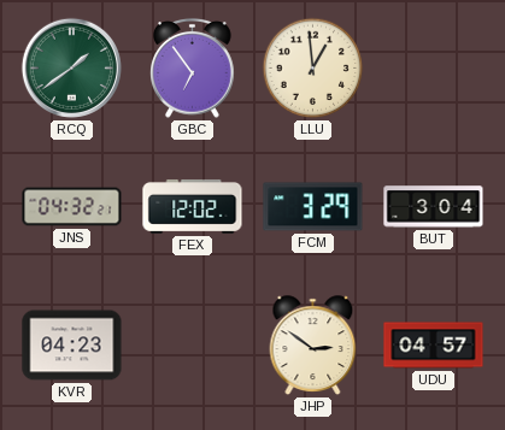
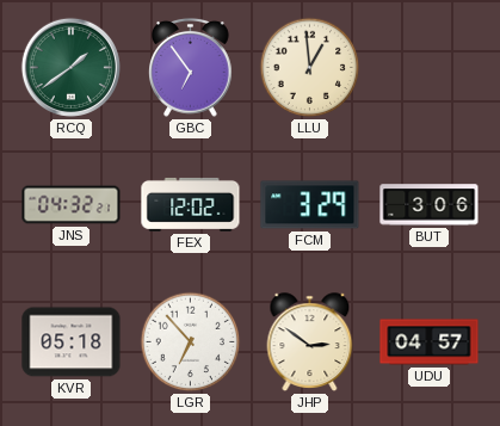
BUT: 3:04 -> 3:06
KVR: 04:23 -> 05:18
LGR: none -> 6:53
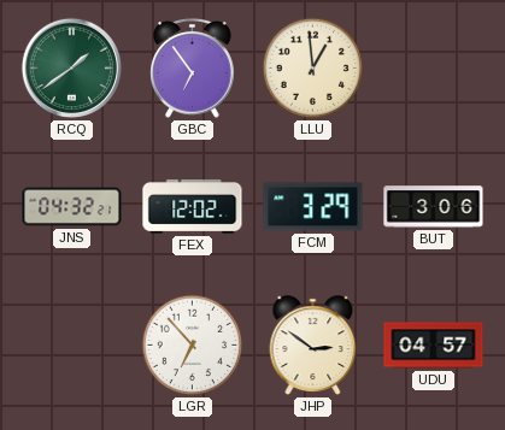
KVR: 05:18 -> none
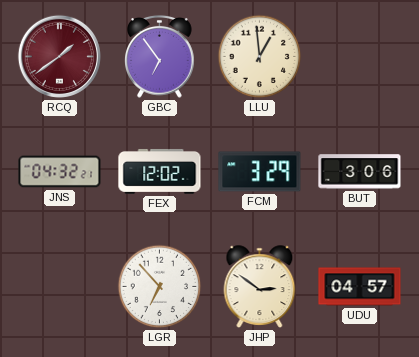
RCQ dial: green -> burgundy
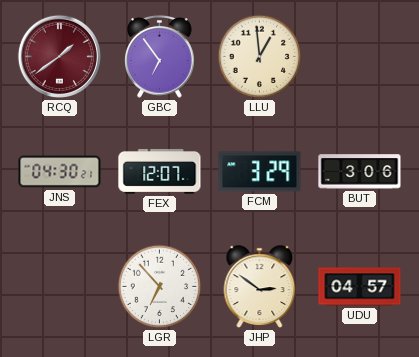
JNS: 04:32 -> 04:30
FEX: 12:02 -> 12:07
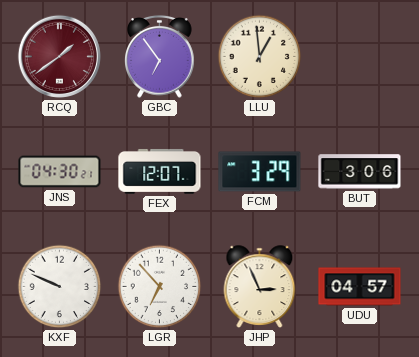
KXF: none -> 9:49
JHP: 2:51 -> 2:56
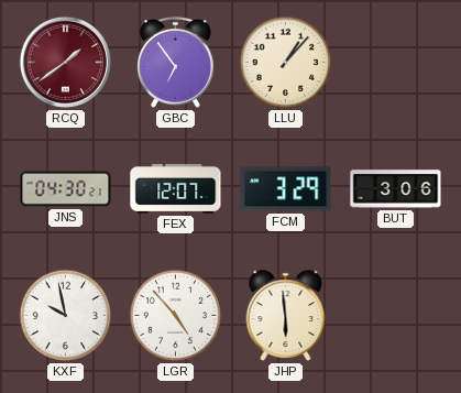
LLU: 12:59 -> 1:07
KXF: 9:49 -> 9:58
LGR: 6:53 -> 4:53
JHP: 2:56 -> 5:59
UDU: 04:57 -> none
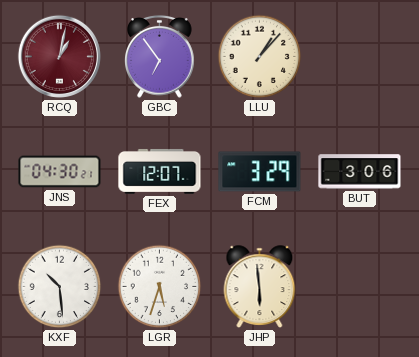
RCQ: 1:39 -> 1:02
KXF: 9:58 -> 10:29
LGR: 4:53 -> 5:33
